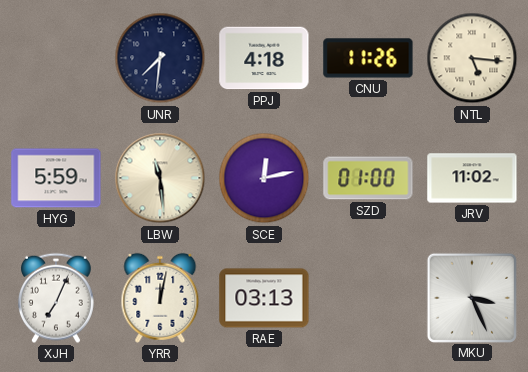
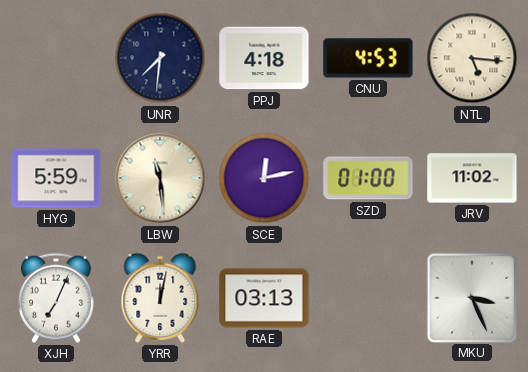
CNU: 11:26 -> 4:53
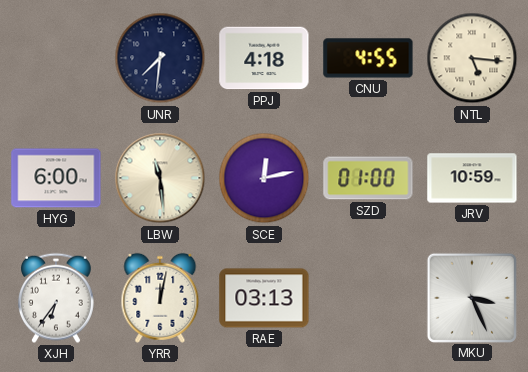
CNU: 4:53 -> 4:55
HYG: 5:59 -> 6:00
JRV: 11:02 -> 10:59
XJH: 7:04 -> 6:36
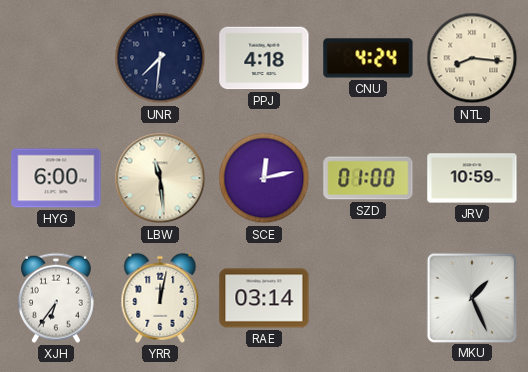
CNU: 4:55 -> 4:24
NTL: 5:16 -> 8:16
RAE: 03:13 -> 03:14
MKU: 3:26 -> 1:26
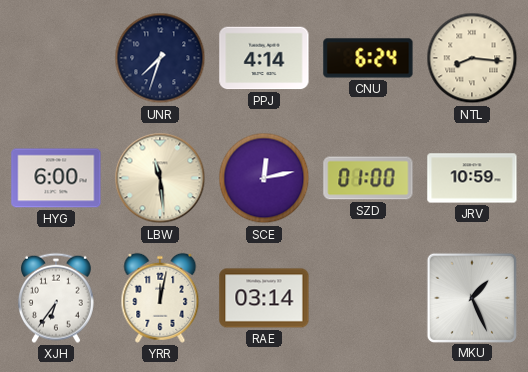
UNR: 7:31 -> 7:33
PPJ: 4:18 -> 4:14
CNU: 4:24 -> 6:24
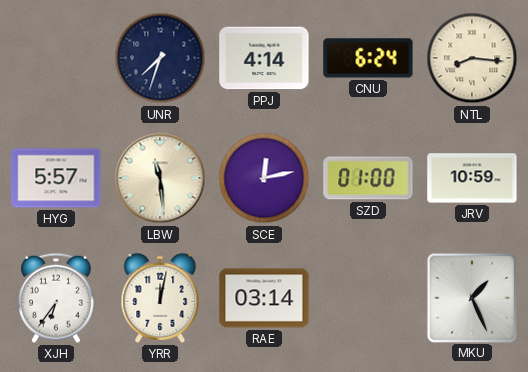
HYG: 6:00 -> 5:57
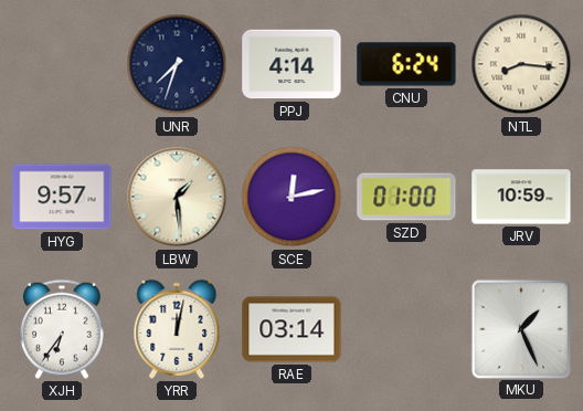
HYG: 5:57 -> 9:57
LBW: 11:29 -> 1:29
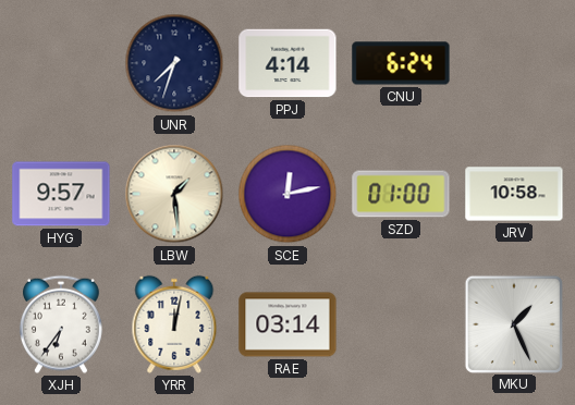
NTL: 8:16 -> none
JRV: 10:59 -> 10:58
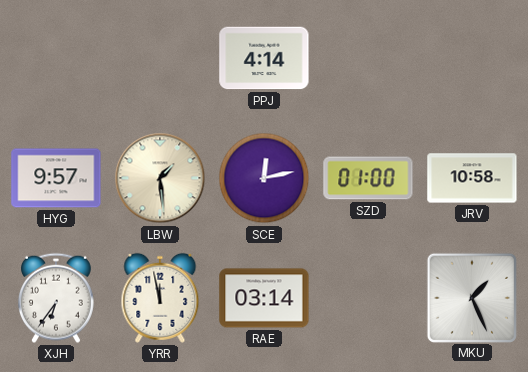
UNR: 7:33 -> none
CNU: 6:24 -> none
YRR: 12:02 -> 11:58
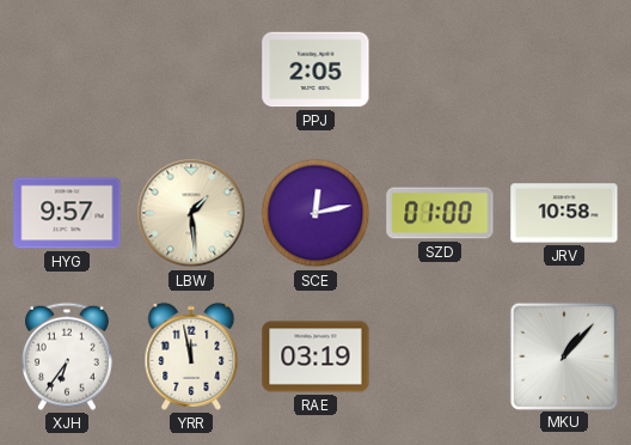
PPJ: 4:14 -> 2:05
RAE: 03:14 -> 03:19
MKU: 1:26 -> 1:07
